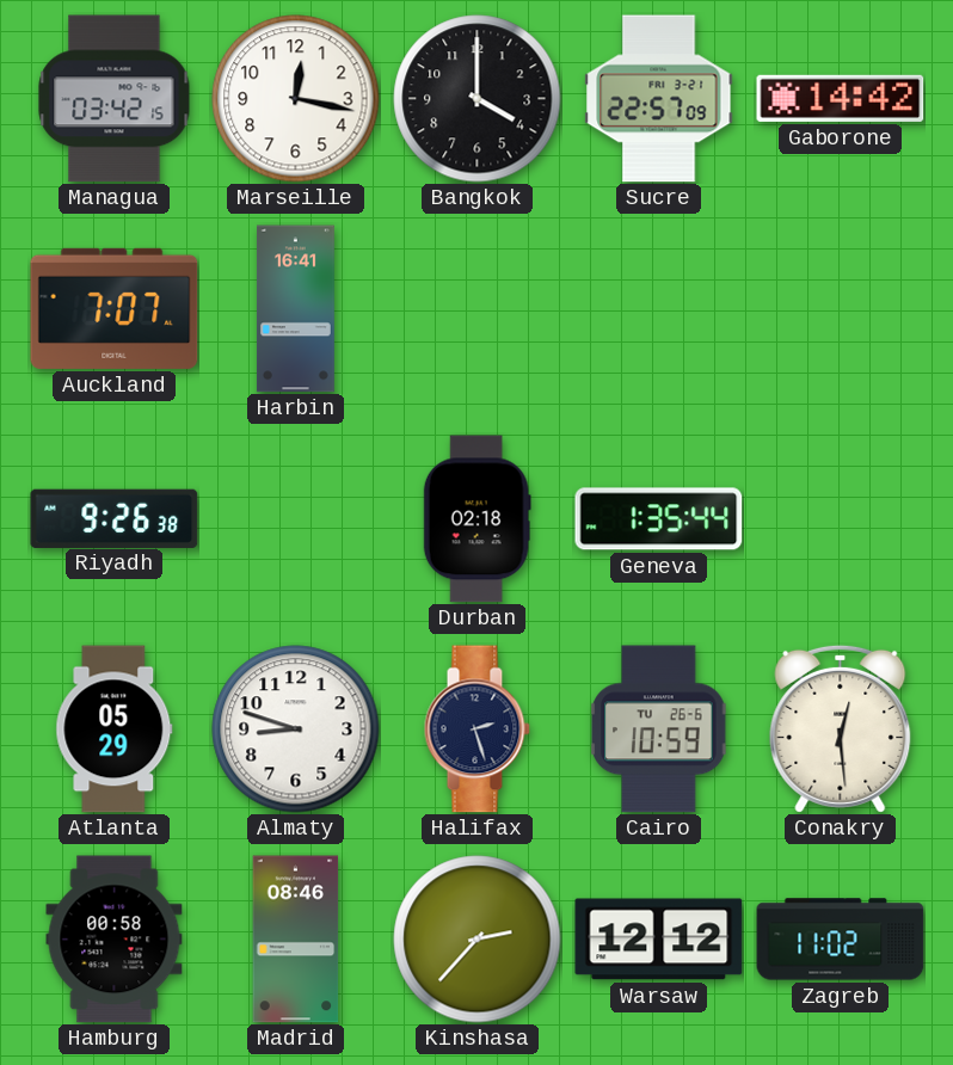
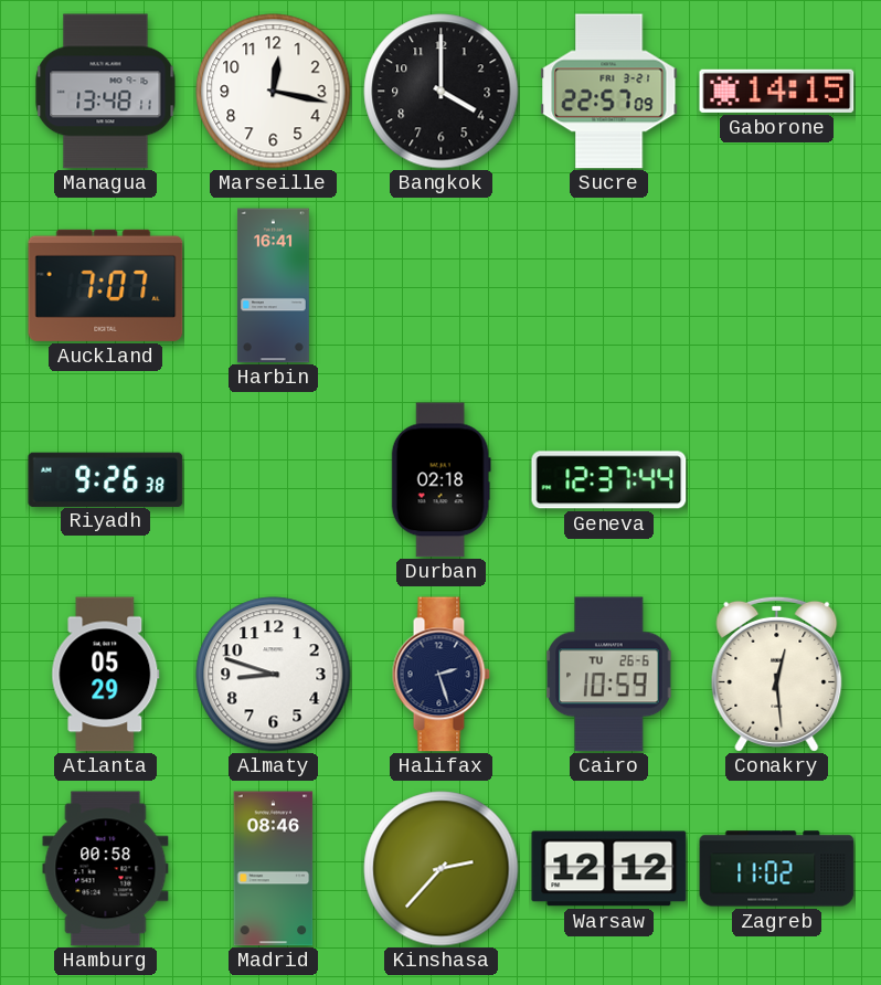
Managua: 03:42 -> 13:48
Gaborone: 14:42 -> 14:15
Geneva: 1:35 -> 12:37
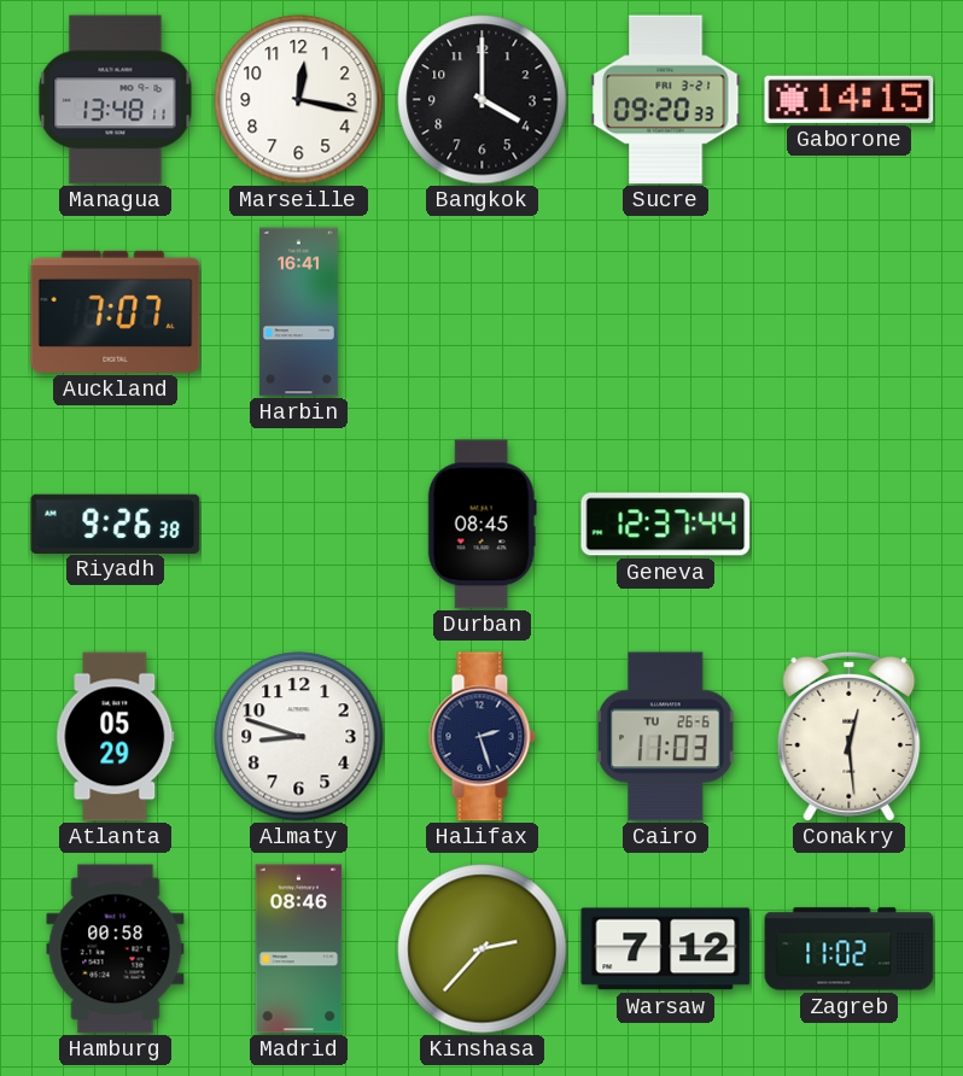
Sucre: 22:57 -> 09:20
Durban: 02:18 -> 08:45
Cairo: 10:59 -> 11:03
Warsaw: 12:12 -> 7:12
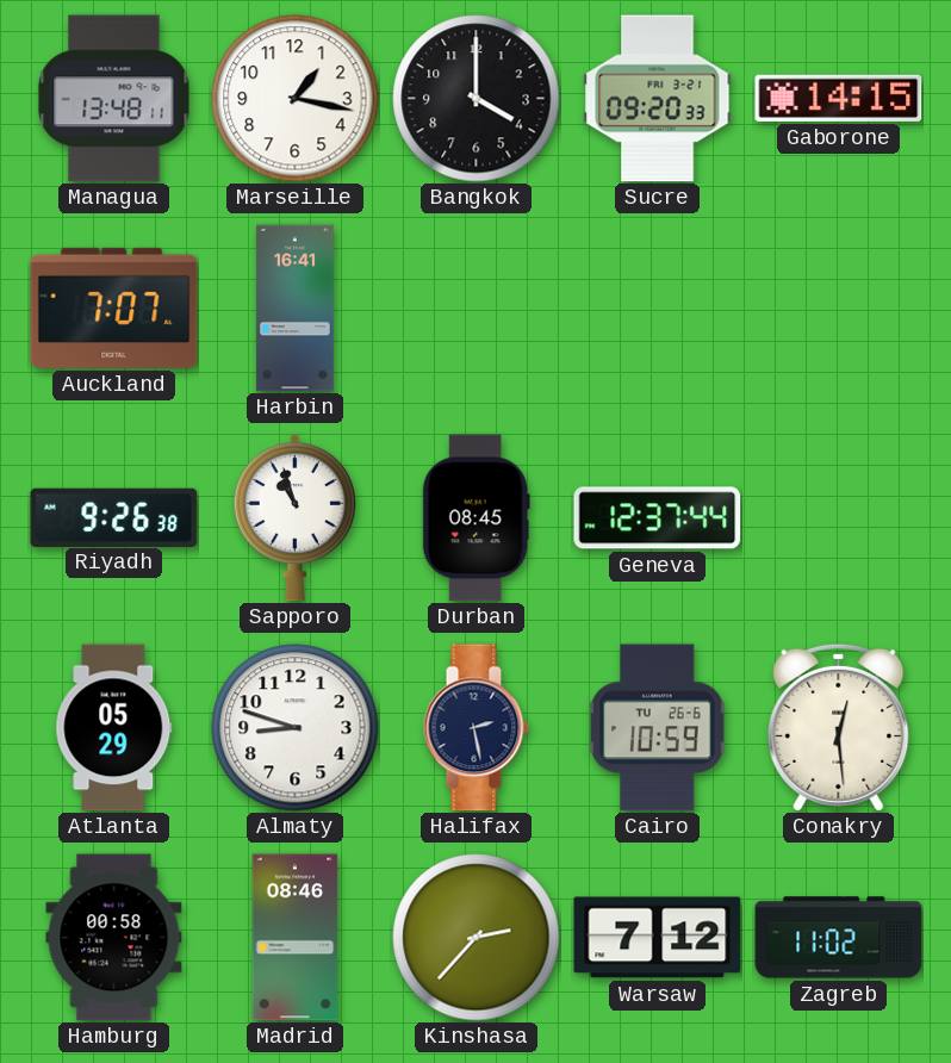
Marseille: 12:17 -> 1:17
Sapporo: none -> 10:57
Halifax: 2:27 -> 2:28
Cairo: 11:03 -> 10:59
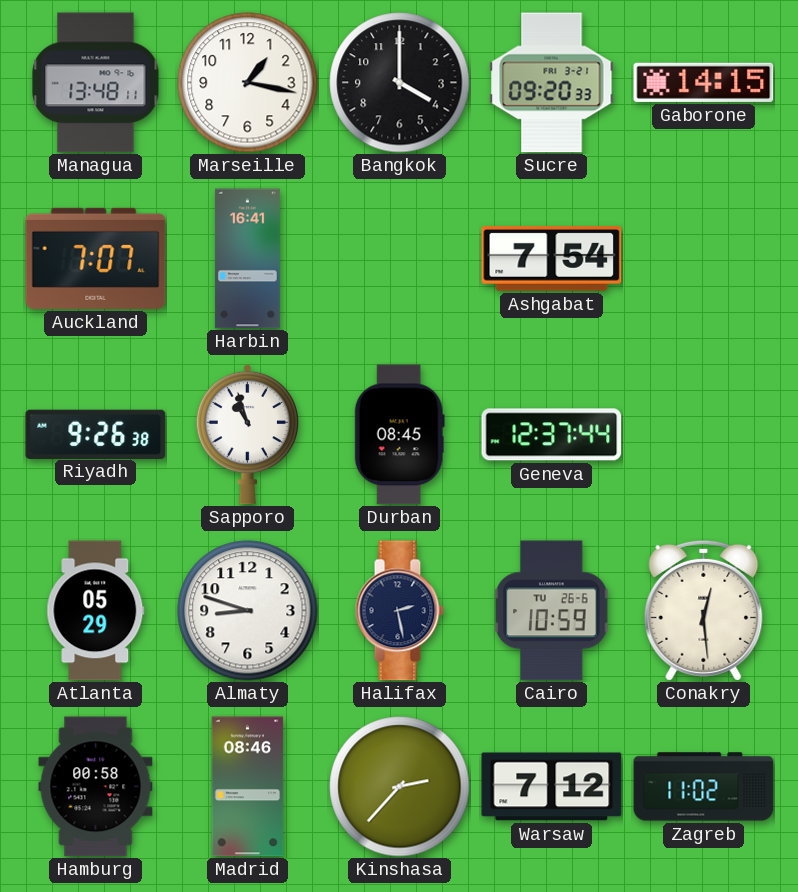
Ashgabat: none -> 7:54
